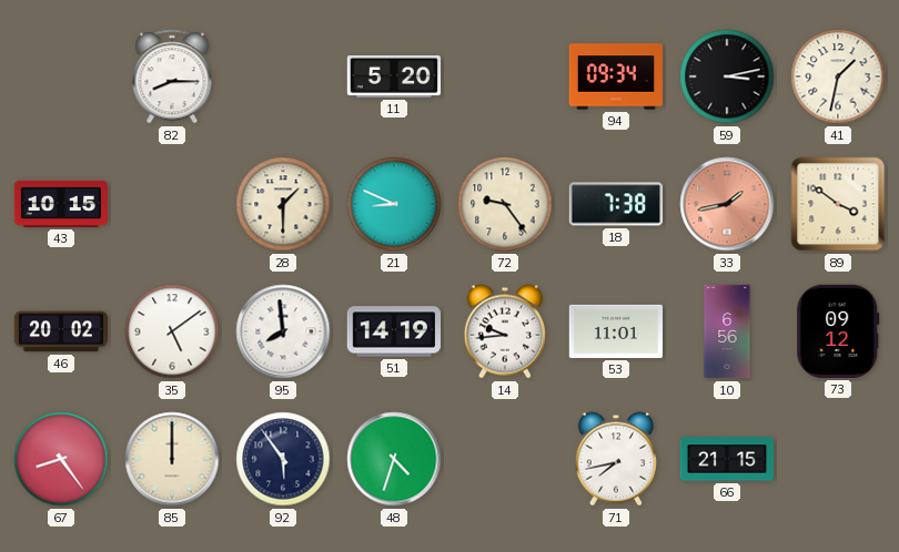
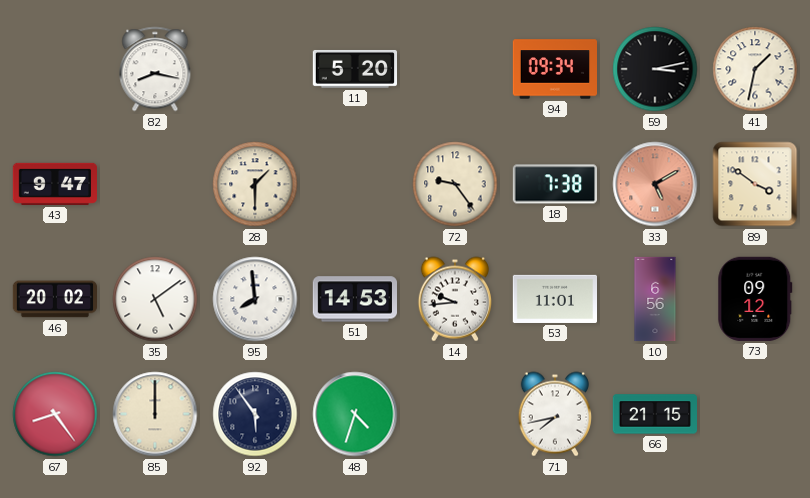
82: 8:15 -> 8:17
43: 10:15 -> 9:47
21: 8:49 -> none
33: 1:43 -> 5:10
51: 14:19 -> 14:53
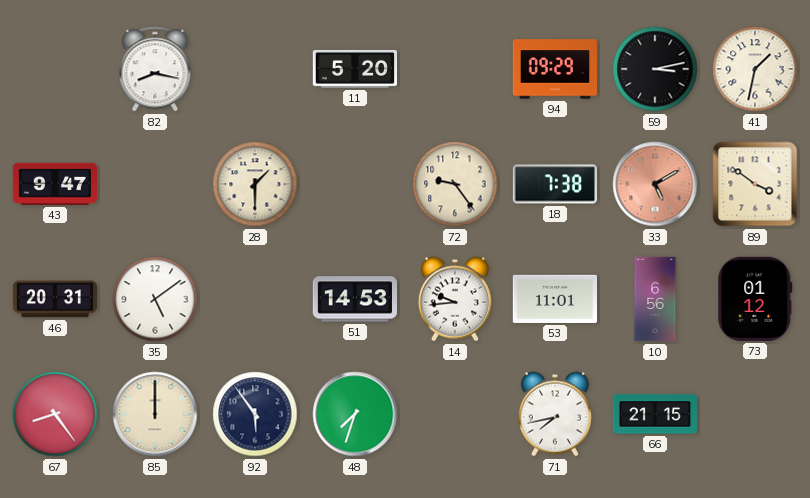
94: 09:34 -> 09:29
46: 20:02 -> 20:31
95: 7:59 -> none
73: 09:12 -> 01:12
48: 4:33 -> 7:33
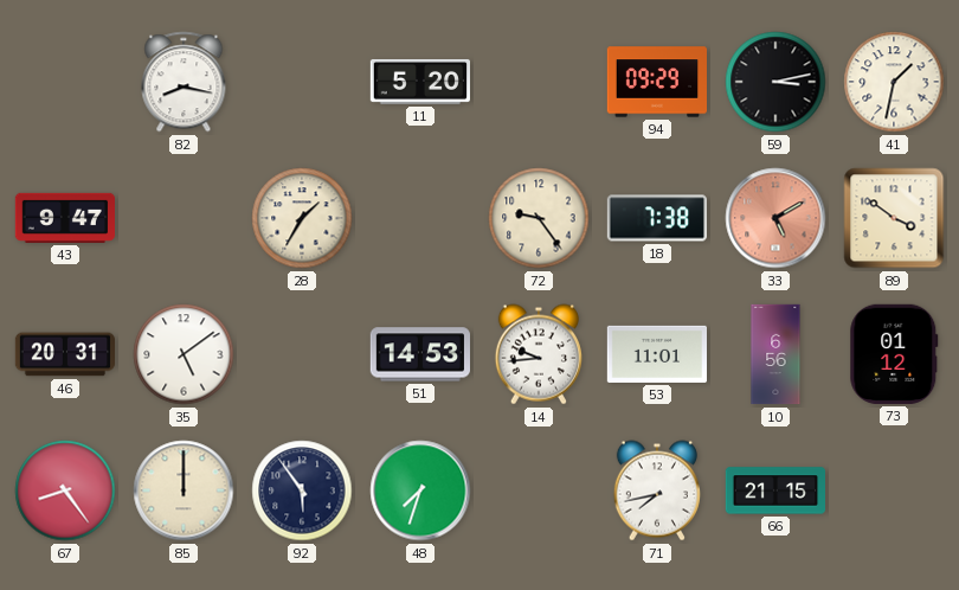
28: 1:30 -> 1:35
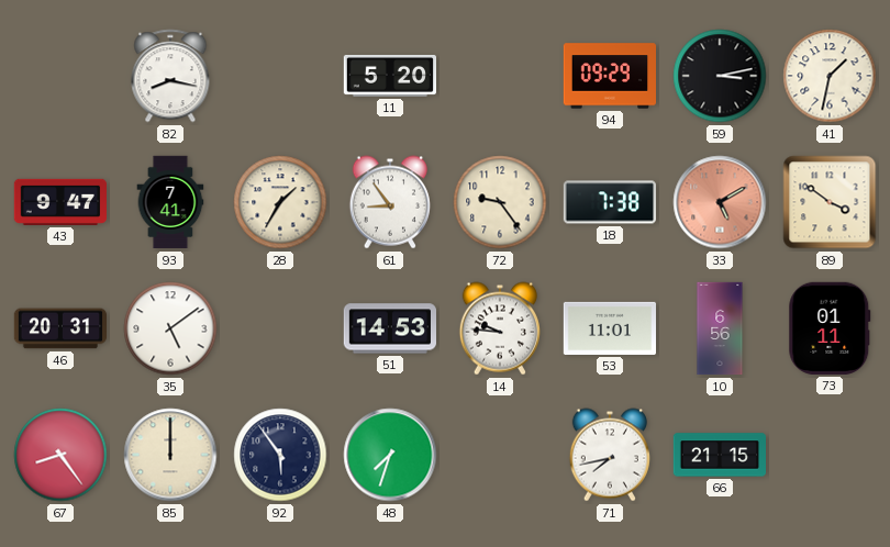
93: none -> 7:41
61: none -> 8:54
14: 9:44 -> 9:46
73: 01:12 -> 01:11
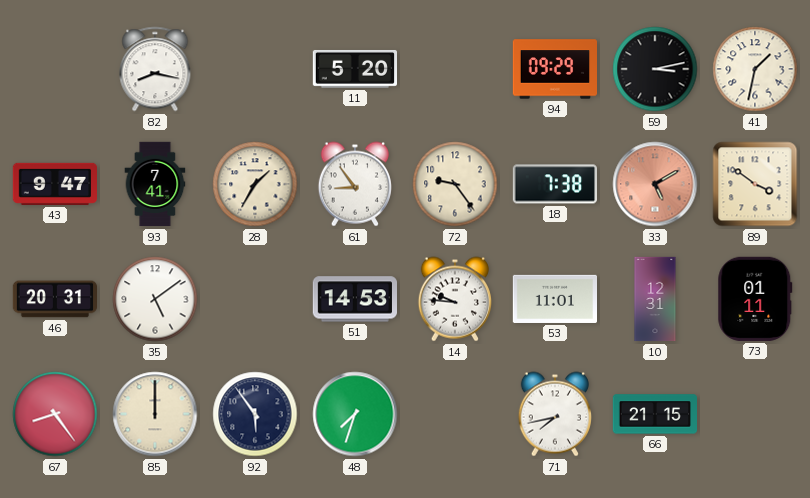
10: 6:56 -> 12:31
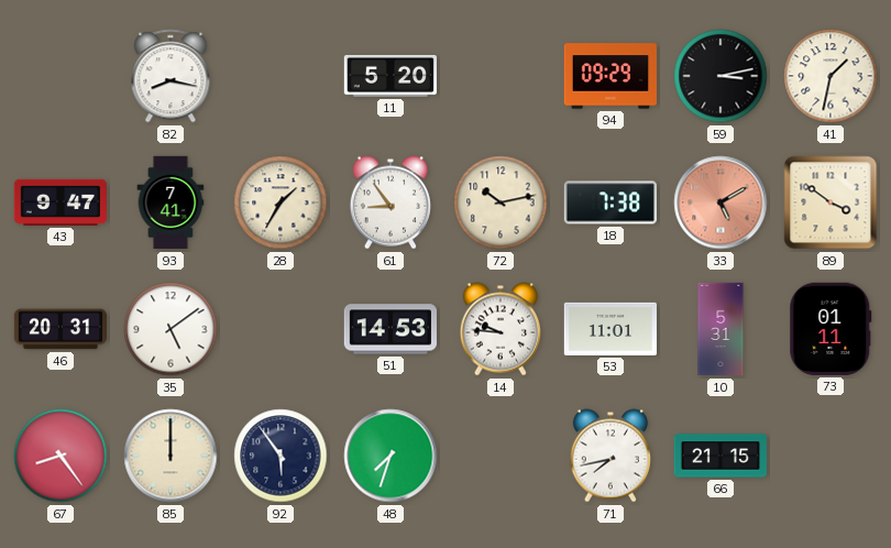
72: 9:24 -> 10:13
10: 12:31 -> 5:31
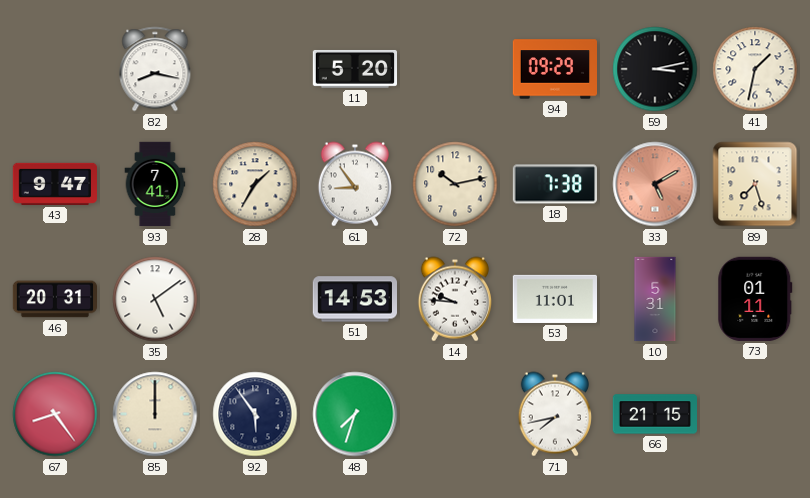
89: 3:51 -> 7:27
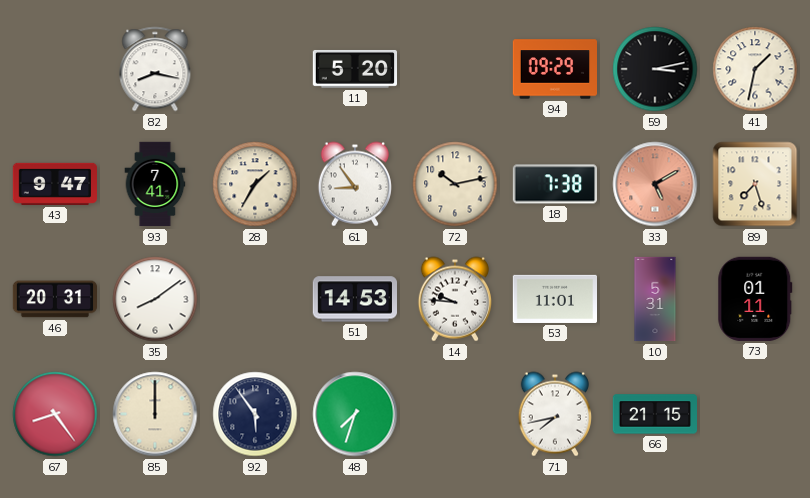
35: 5:09 -> 8:09
